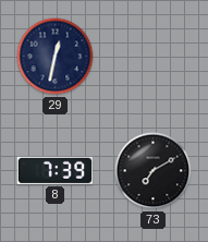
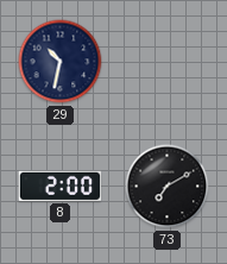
29: 12:32 -> 10:32
8: 7:39 -> 2:00
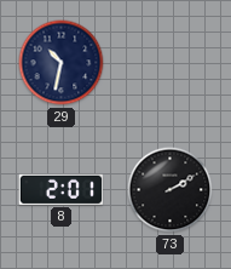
8: 2:00 -> 2:01
73: 7:10 -> 2:10
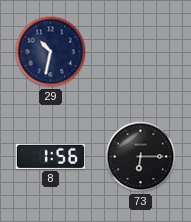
8: 2:01 -> 1:56
73: 2:10 -> 6:15
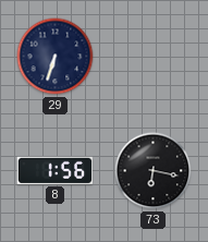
29: 10:32 -> 6:33
73: 6:15 -> 6:17
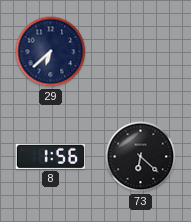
29: 6:33 -> 6:38
73: 6:17 -> 6:22
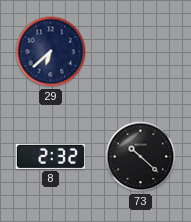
8: 1:56 -> 2:32
73: 6:22 -> 10:22
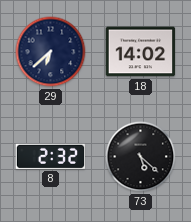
18: none -> 14:02
73: 10:22 -> 5:22
